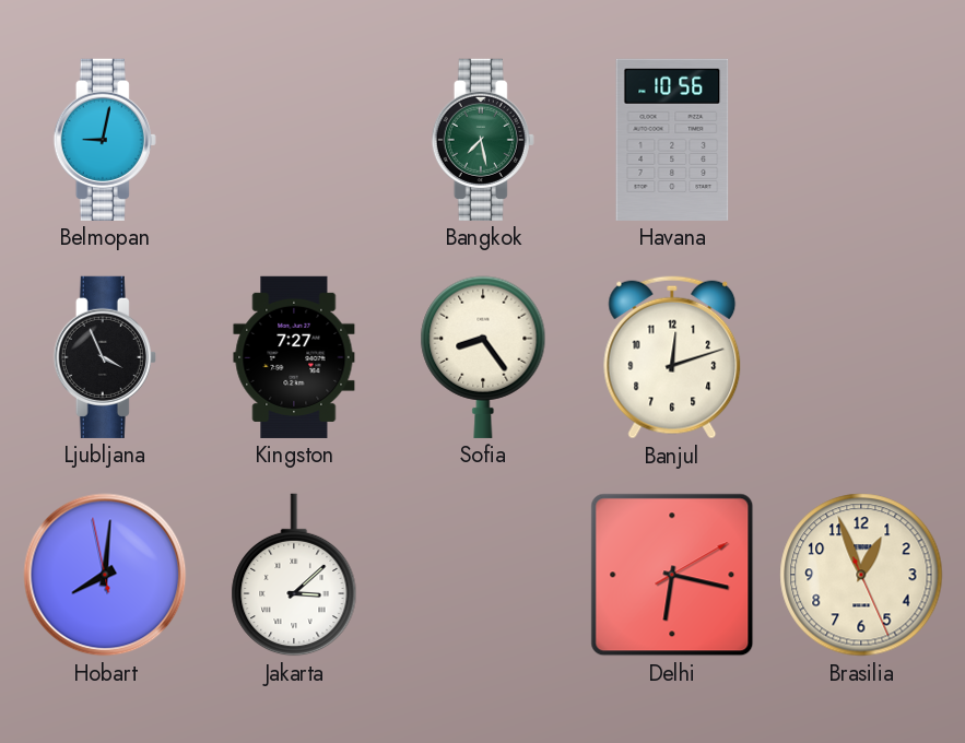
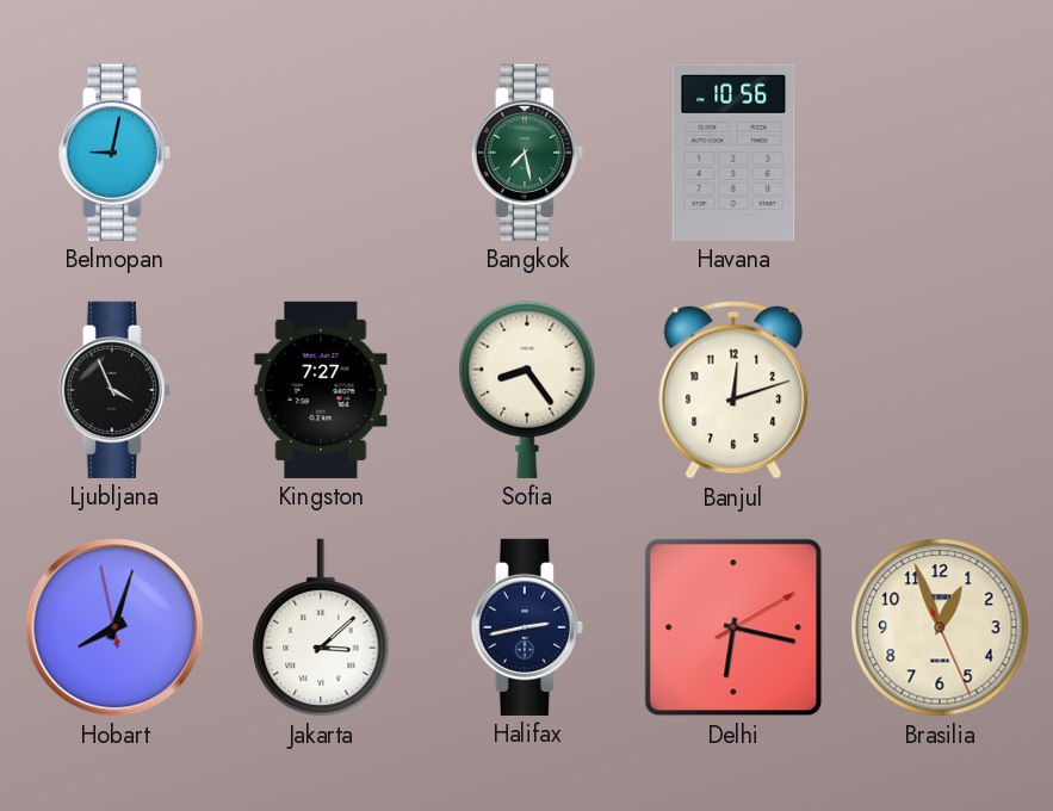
Hobart: 8:00 -> 8:02
Halifax: none -> 2:43
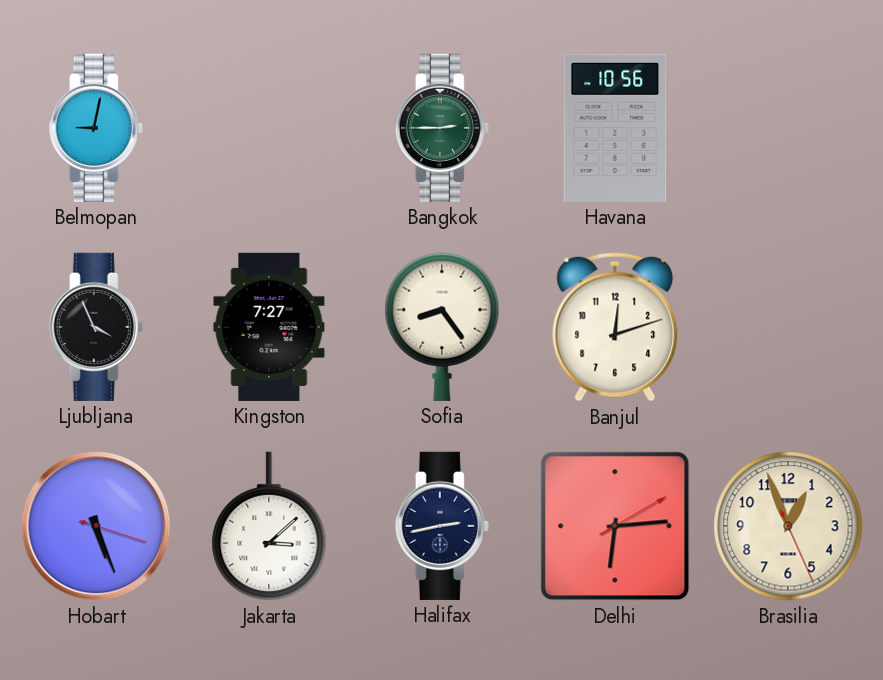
Bangkok: 7:28 -> 2:45
Hobart: 8:02 -> 5:26
Delhi: 6:17 -> 6:14
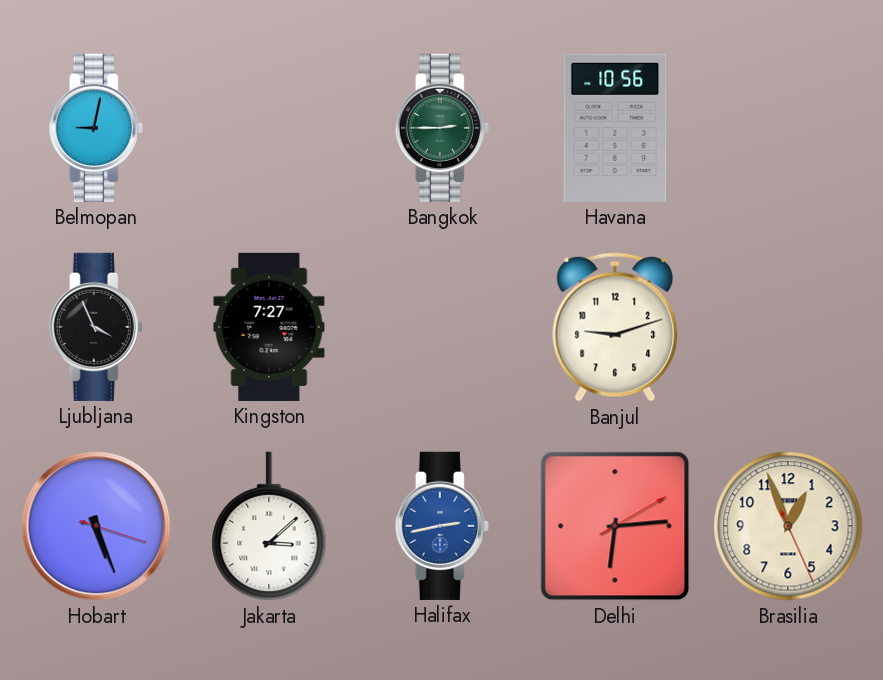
Sofia: 8:24 -> none
Banjul: 12:12 -> 9:12
Halifax dial: navy -> blue
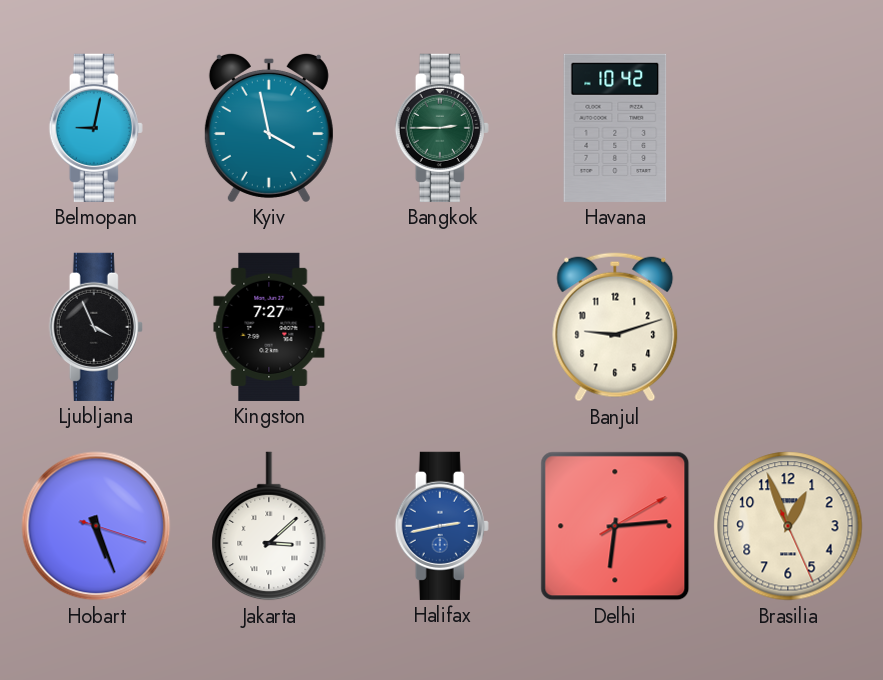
Kyiv: none -> 3:58
Havana: 10:56 -> 10:42
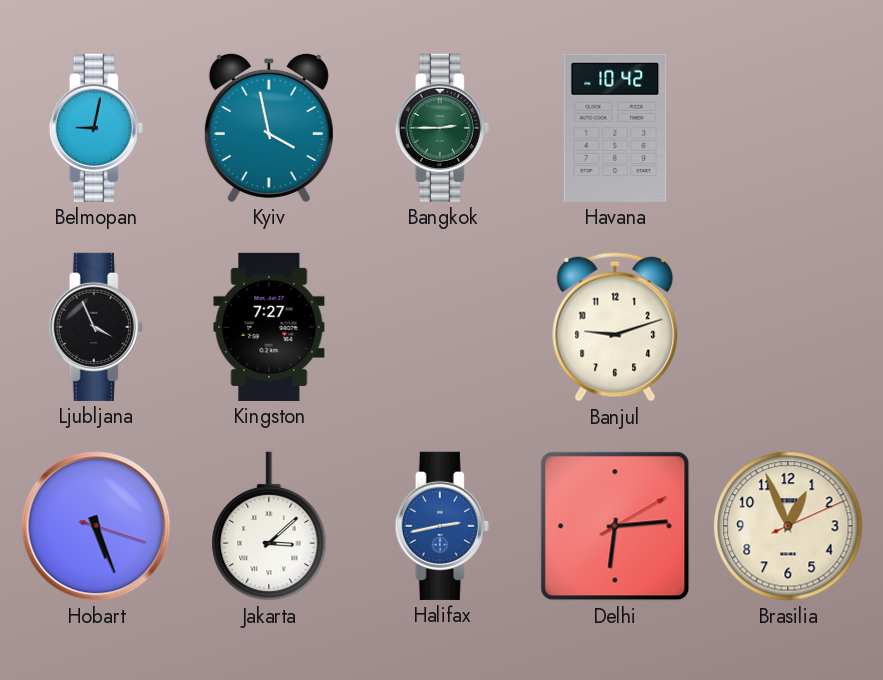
Brasilia: 12:56:26 -> 12:56:11
